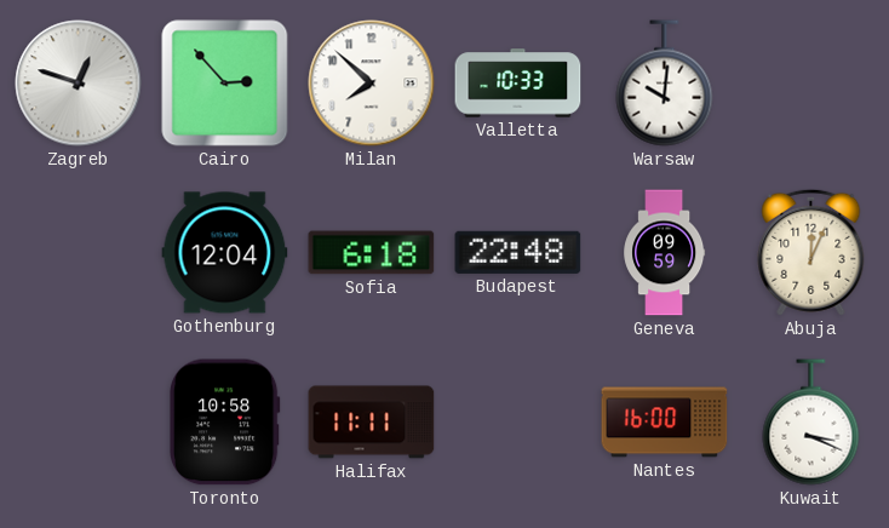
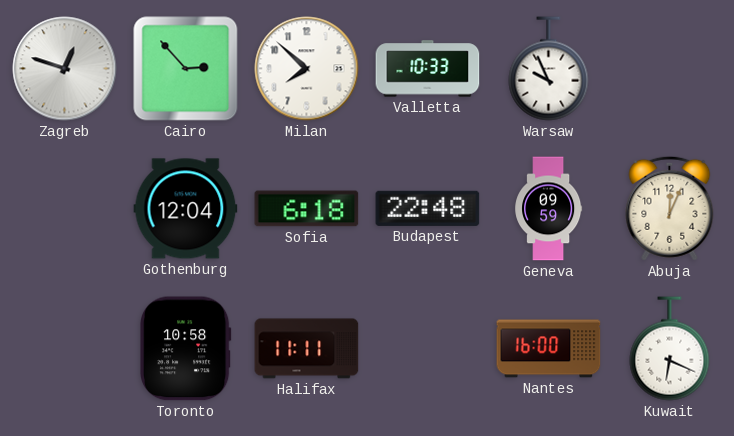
Warsaw: 10:01 -> 9:56
Kuwait: 3:19 -> 6:19
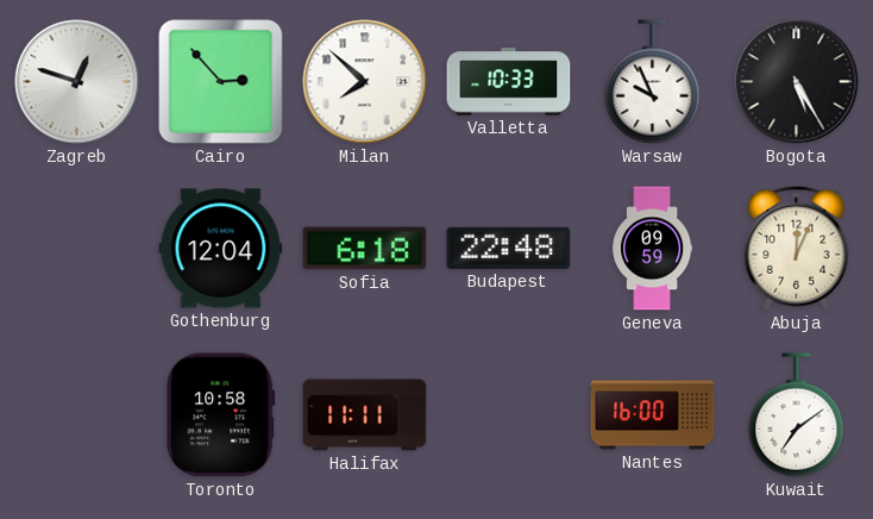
Bogota: none -> 5:25
Kuwait: 6:19 -> 7:09
